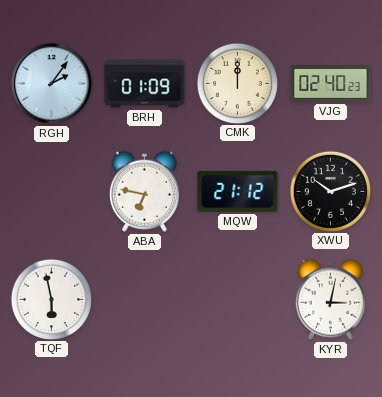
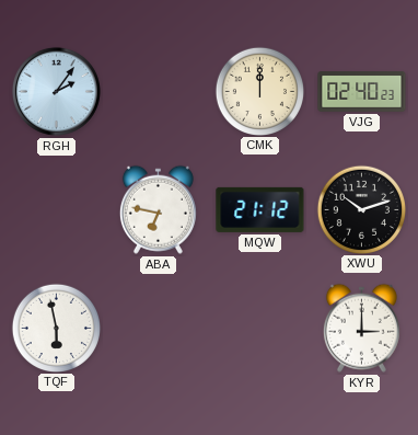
BRH: 01:09 -> none
KYR: 3:02 -> 3:00
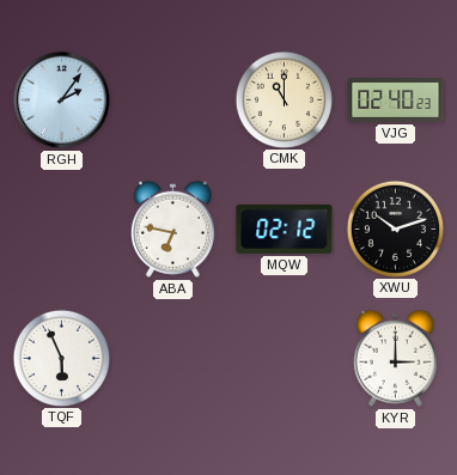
CMK: 12:00 -> 11:00
MQW: 21:12 -> 02:12
TQF: 5:58 -> 5:56
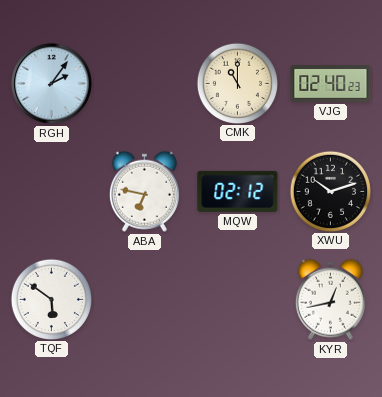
TQF: 5:56 -> 5:51
KYR: 3:00 -> 12:43
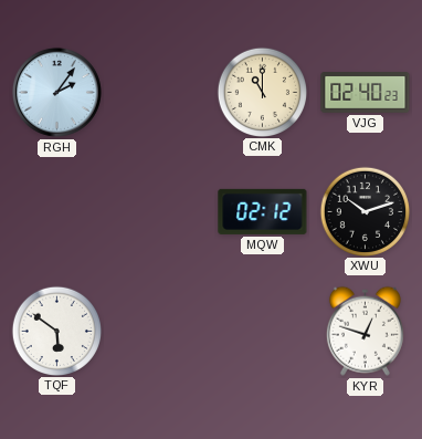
ABA: 6:47 -> none
KYR: 12:43 -> 12:48
